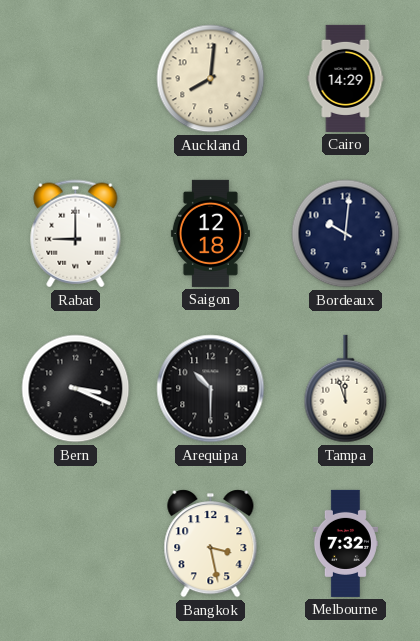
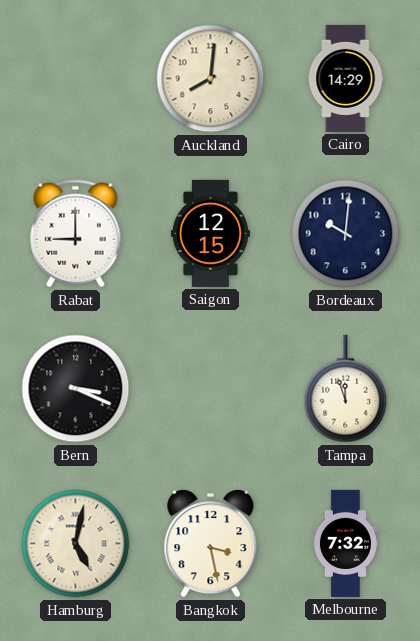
Saigon: 12:18 -> 12:15
Arequipa: 10:30 -> none
Hamburg: none -> 5:02
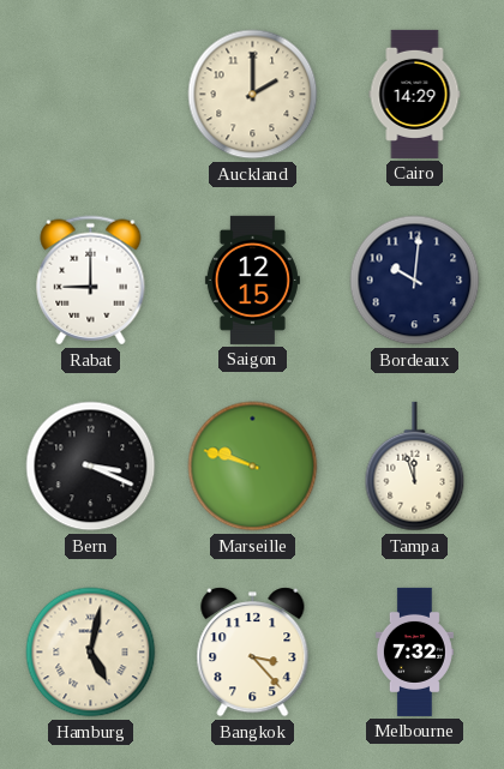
Auckland: 8:01 -> 2:00
Marseille: none -> 9:48
Bangkok: 3:28 -> 3:23
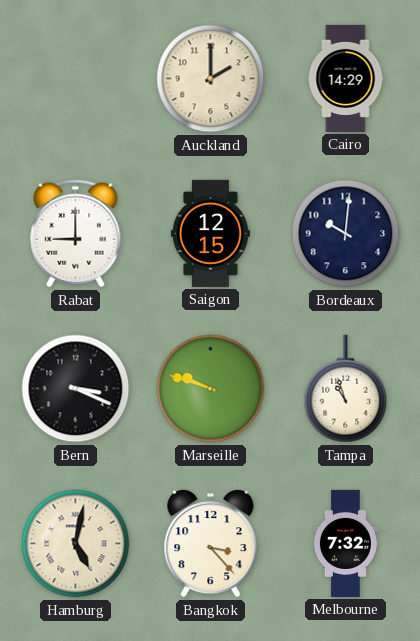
Tampa: 11:57 -> 10:57
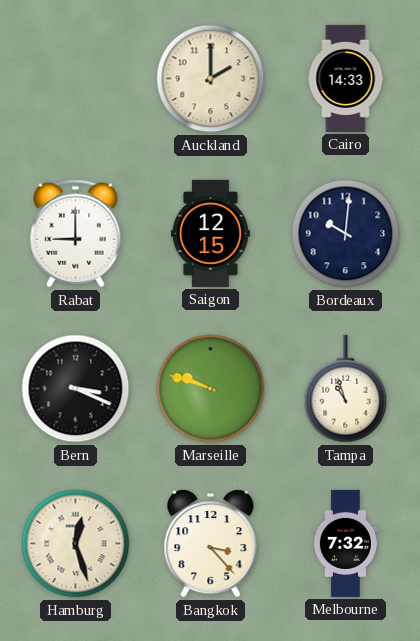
Cairo: 14:29 -> 14:33
Hamburg: 5:02 -> 12:27
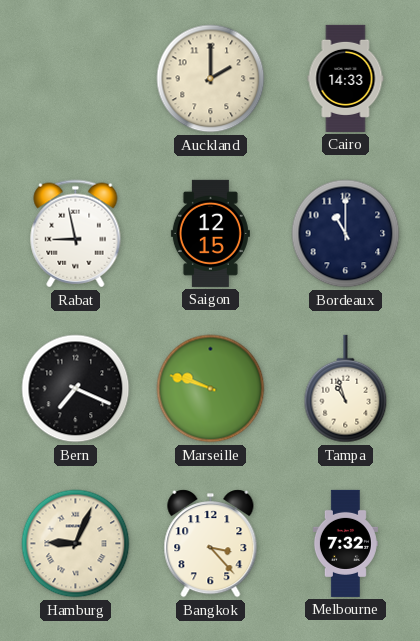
Rabat: 9:00 -> 8:58
Bordeaux: 10:01 -> 11:00
Bern: 3:19 -> 7:19
Hamburg: 12:27 -> 9:04
